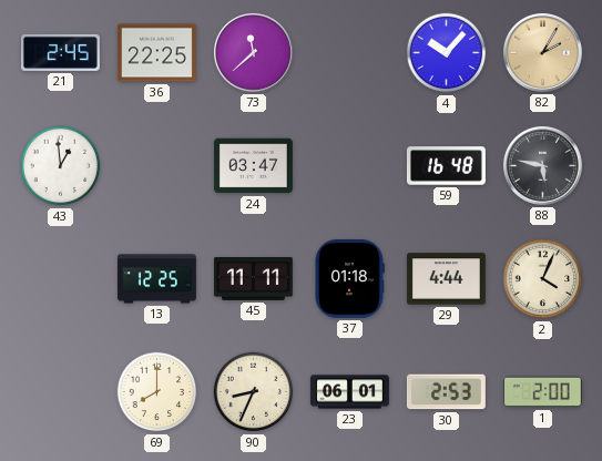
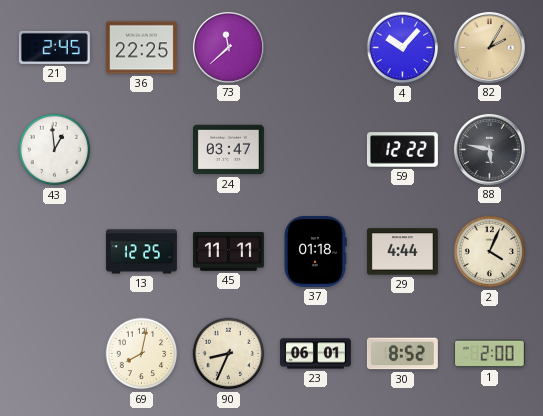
59: 16:48 -> 12:22
69: 8:00 -> 8:02
30: 2:53 -> 8:52
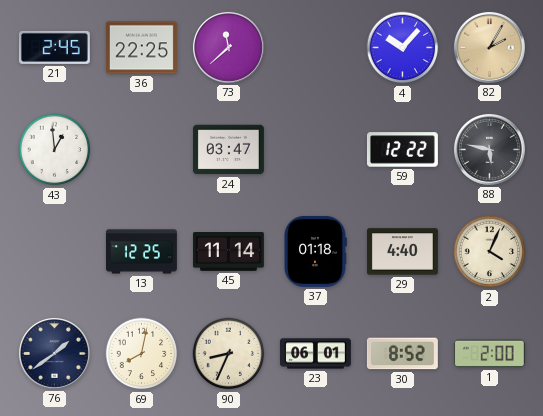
45: 11:11 -> 11:14
29: 4:44 -> 4:40
76: none -> 1:39
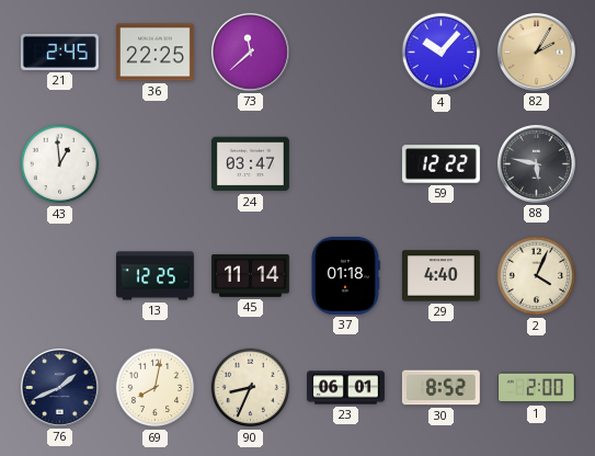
76: 1:39 -> 1:41
